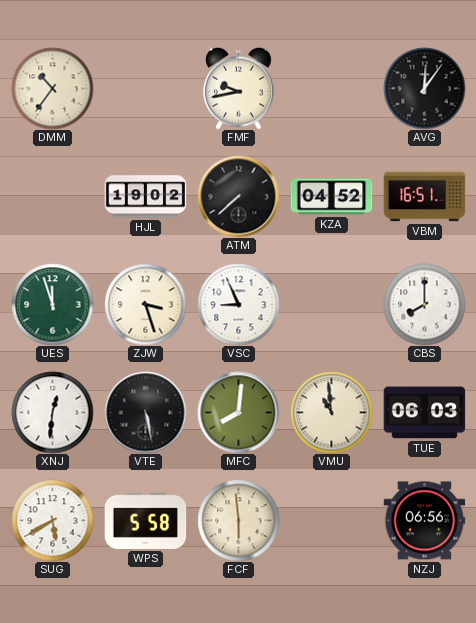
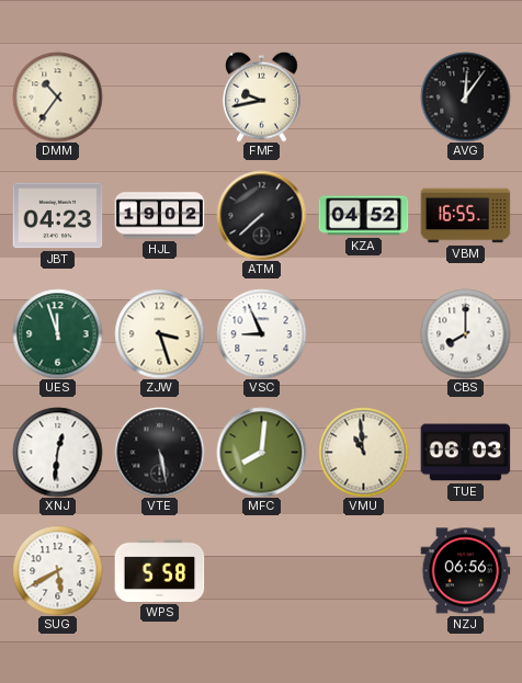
JBT: none -> 04:23
VBM: 16:51 -> 16:55
FCF: 5:59 -> none
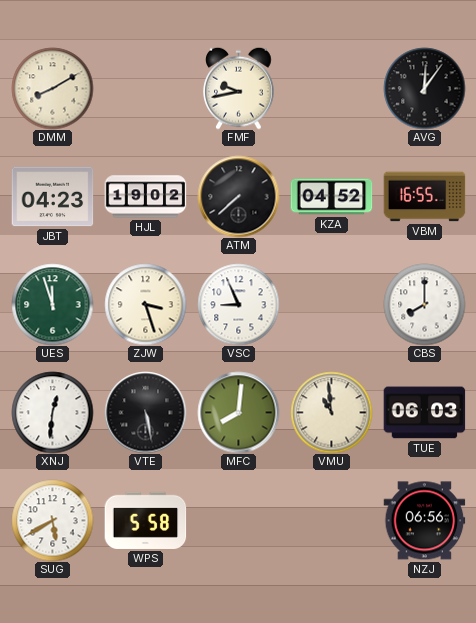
DMM: 10:36 -> 8:10
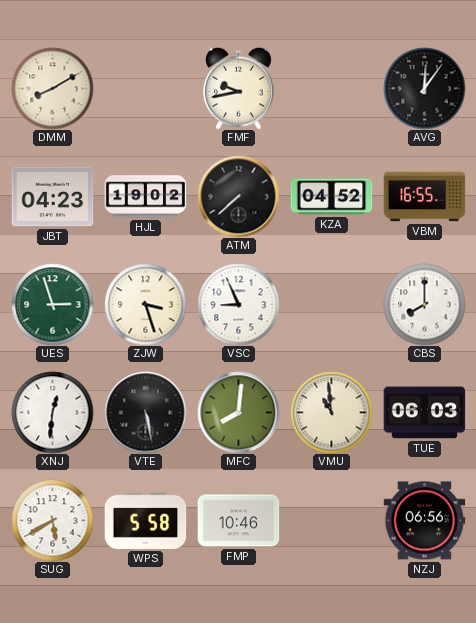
UES: 11:57 -> 2:57
FMP: none -> 10:46
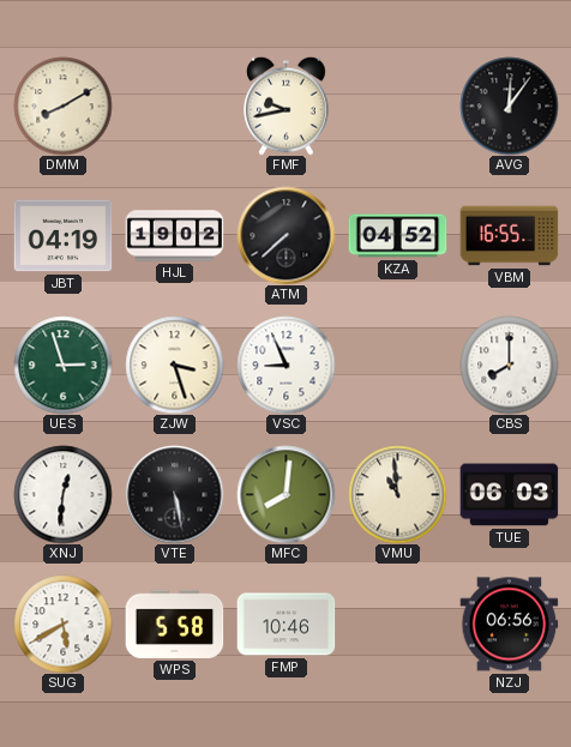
JBT: 04:23 -> 04:19
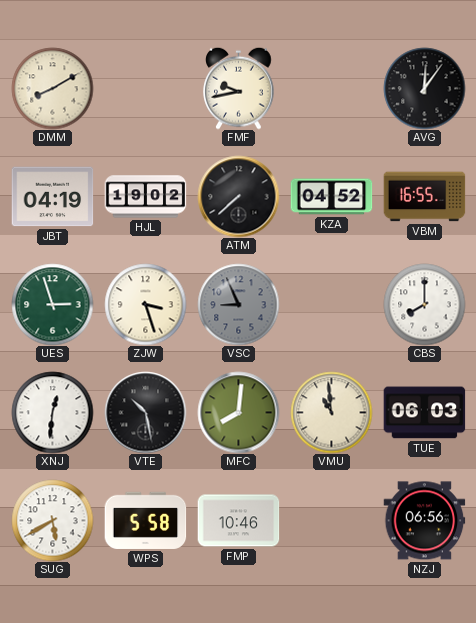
VSC dial: white -> grey
VTE: 5:28 -> 10:28
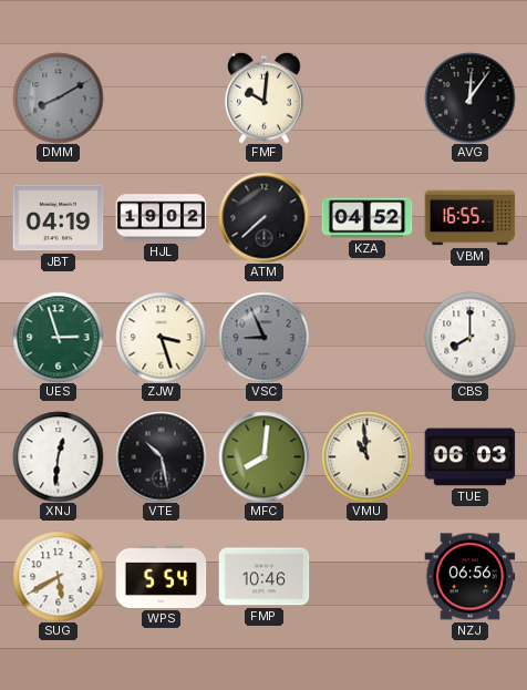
DMM dial: cream -> grey
FMF: 9:43 -> 10:01
WPS: 5:58 -> 5:54
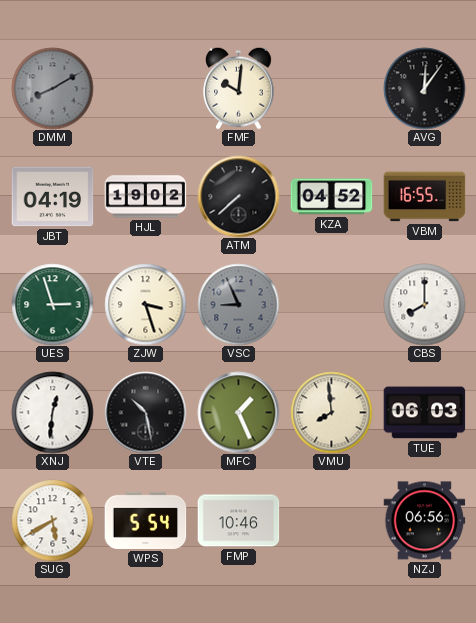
MFC: 8:01 -> 1:26
VMU: 10:59 -> 7:59
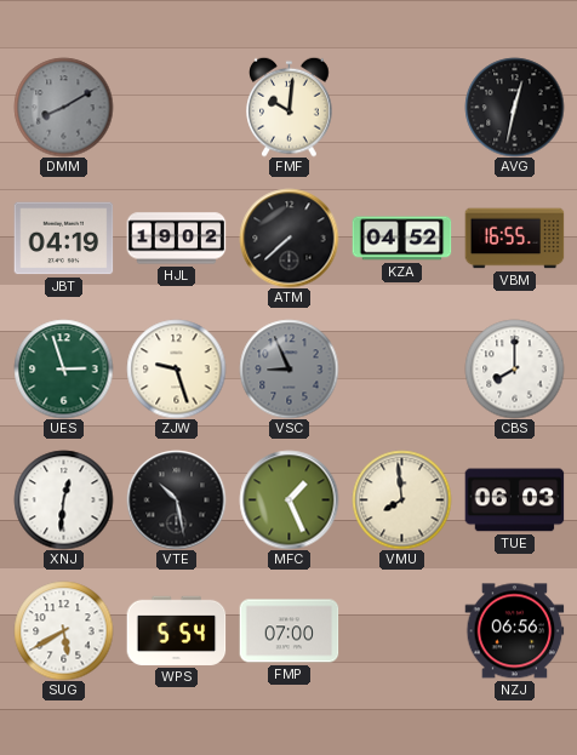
AVG: 12:06 -> 12:32
ZJW: 3:27 -> 9:27
FMP: 10:46 -> 07:00
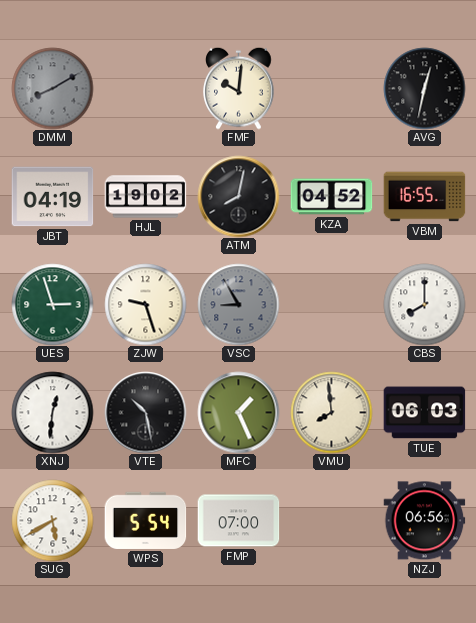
ATM: 7:38 -> 8:02
VSC: 8:56 -> 8:55
